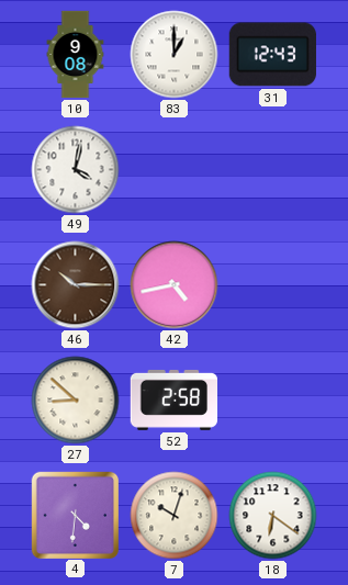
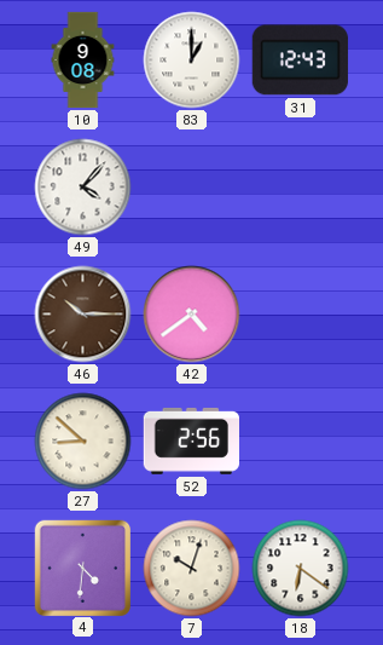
49: 4:02 -> 4:07
42: 4:43 -> 4:39
52: 2:58 -> 2:56
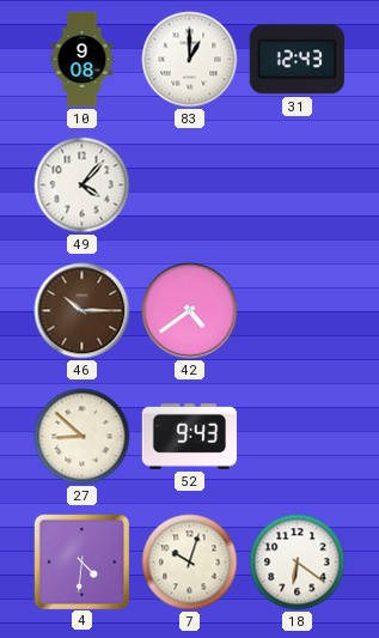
52: 2:56 -> 9:43
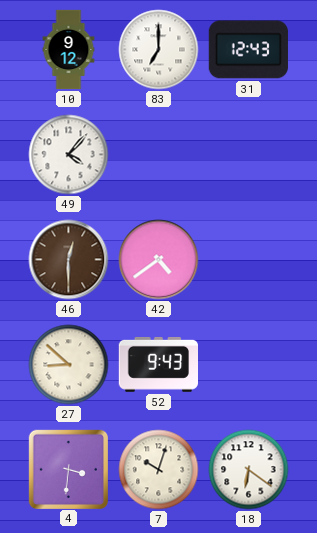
10: 9:08 -> 9:12
83: 1:00 -> 7:00
46: 10:15 -> 12:30
4: 4:31 -> 3:31
